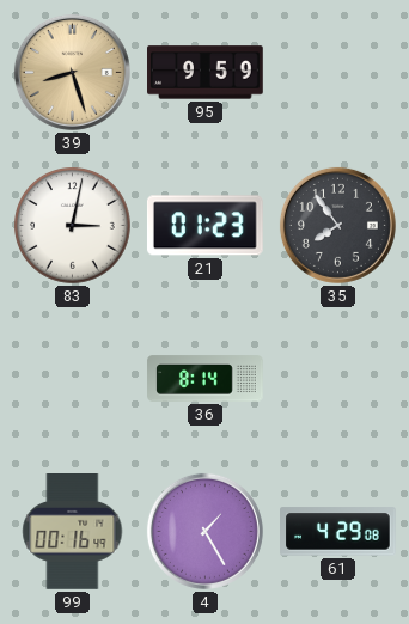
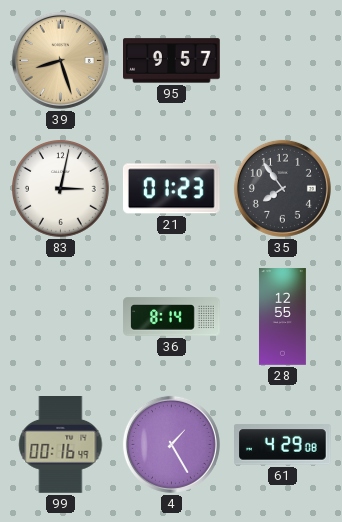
95: 9:59 -> 9:57
28: none -> 12:55
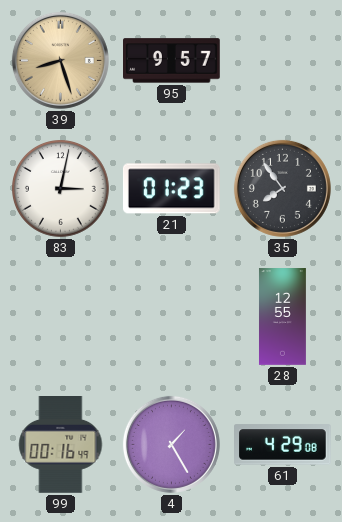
36: 8:14 -> none
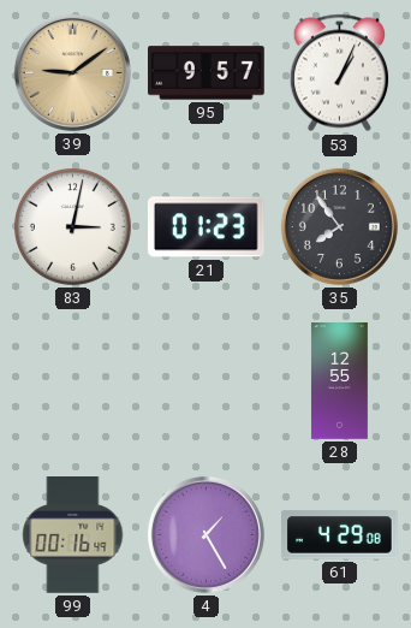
39: 8:27 -> 9:09
53: none -> 1:04
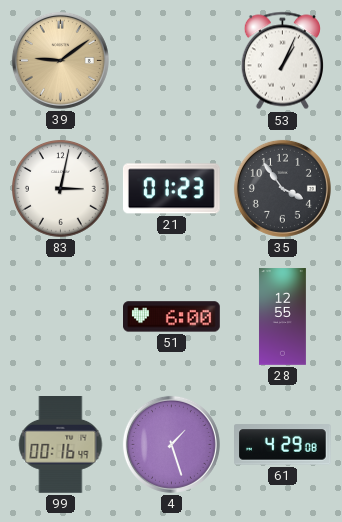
95: 9:57 -> none
35: 7:54 -> 3:54
51: none -> 6:00
4: 1:25 -> 1:27
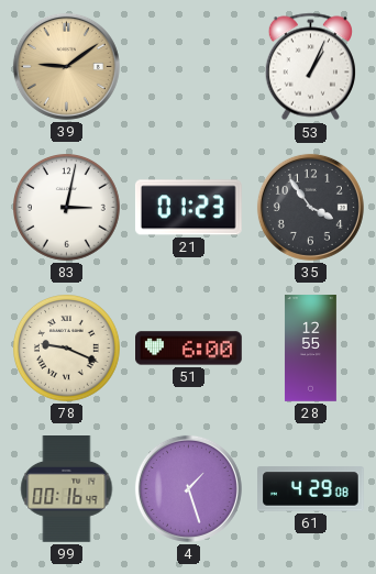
78: none -> 9:19
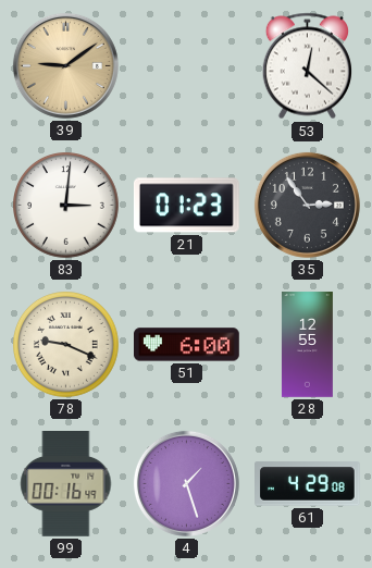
53: 1:04 -> 12:22
83: 3:02 -> 3:01
35: 3:54 -> 2:54
